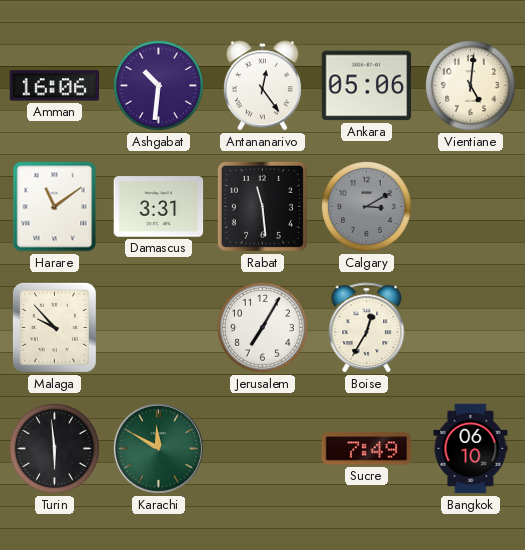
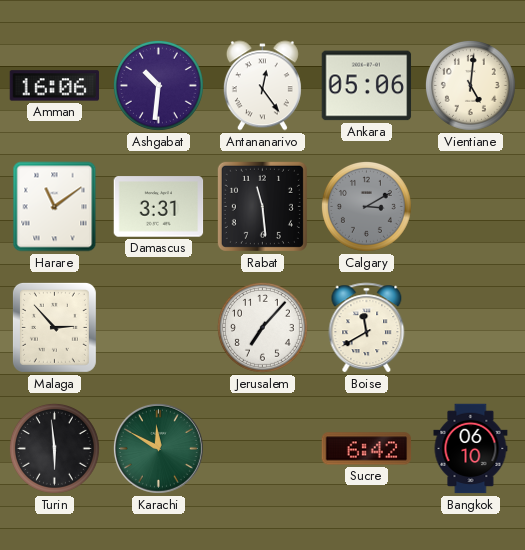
Malaga: 9:53 -> 2:53
Jerusalem: 7:05 -> 7:07
Boise: 12:35 -> 11:40
Sucre: 7:49 -> 6:42
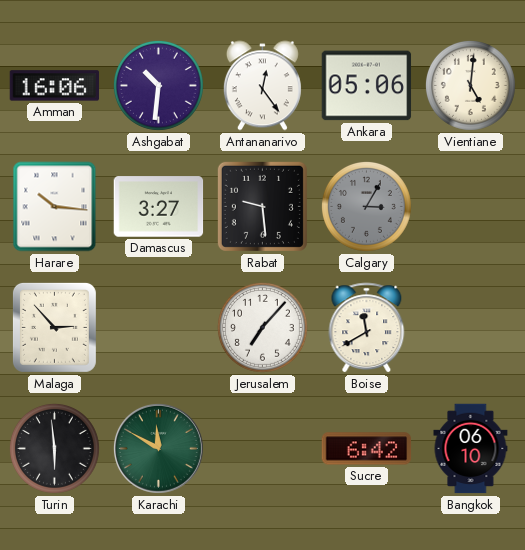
Harare: 11:09 -> 10:16
Damascus: 3:31 -> 3:27
Rabat: 11:29 -> 9:29
Calgary: 3:10 -> 3:05
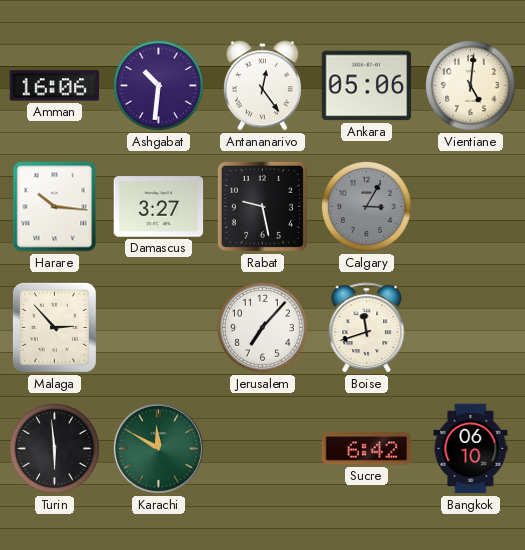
Rabat: 9:29 -> 9:28
Boise: 11:40 -> 11:42
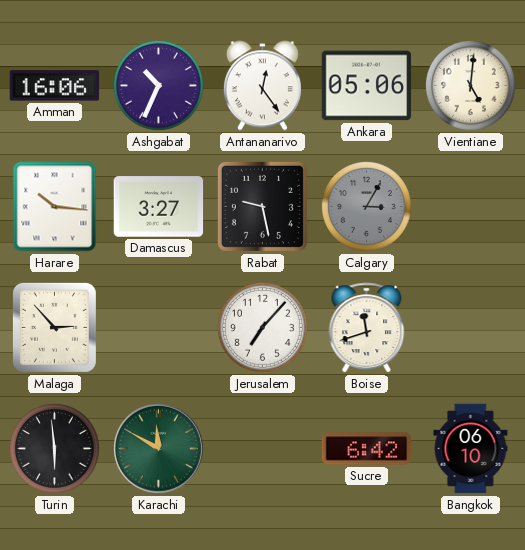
Ashgabat: 10:31 -> 10:34
